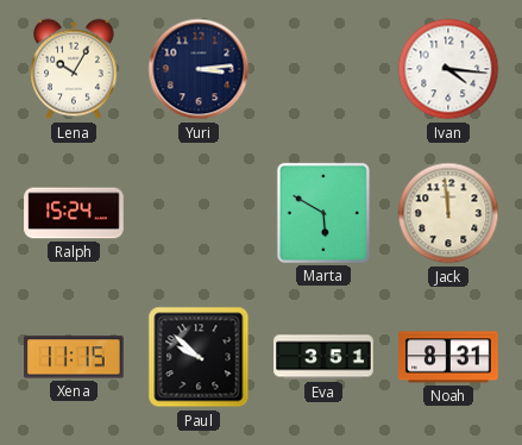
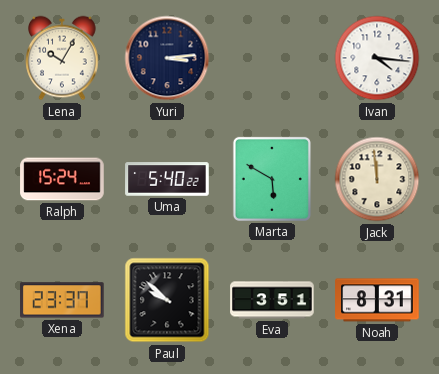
Uma: none -> 5:40
Xena: 11:15 -> 23:37
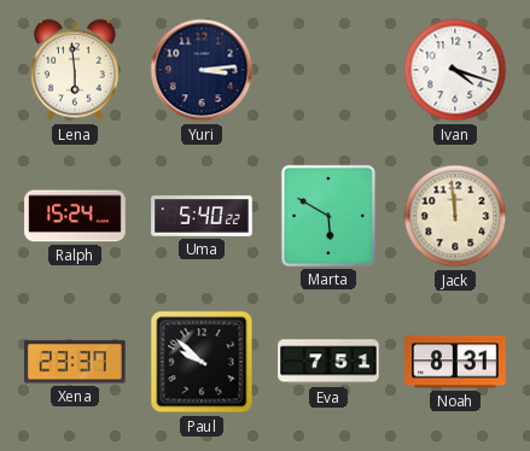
Lena: 10:05 -> 5:59
Ivan: 4:16 -> 4:18
Eva: 3:51 -> 7:51
